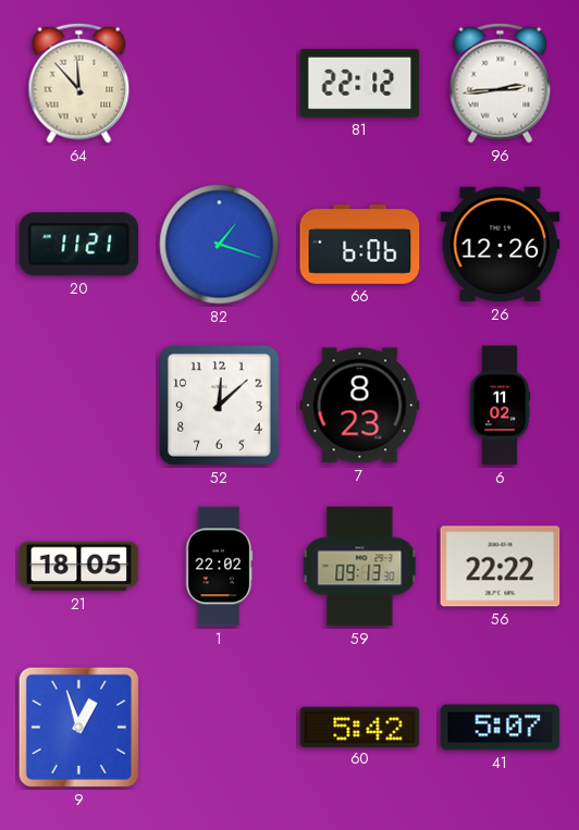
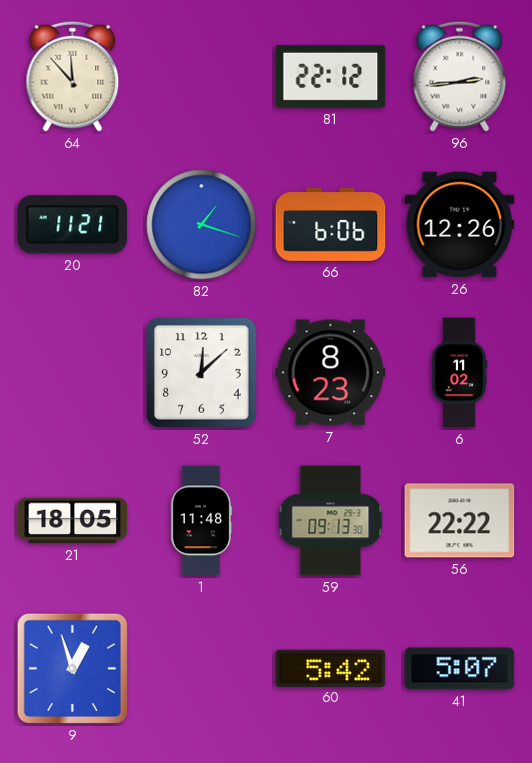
1: 22:02 -> 11:48
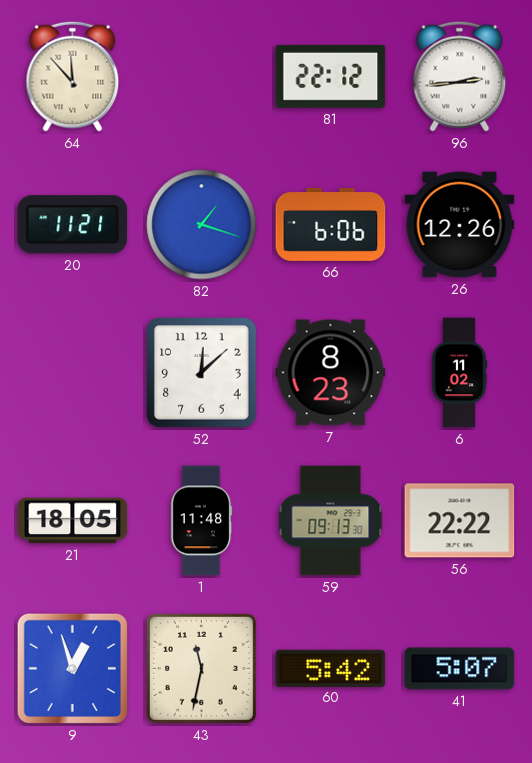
43: none -> 11:32
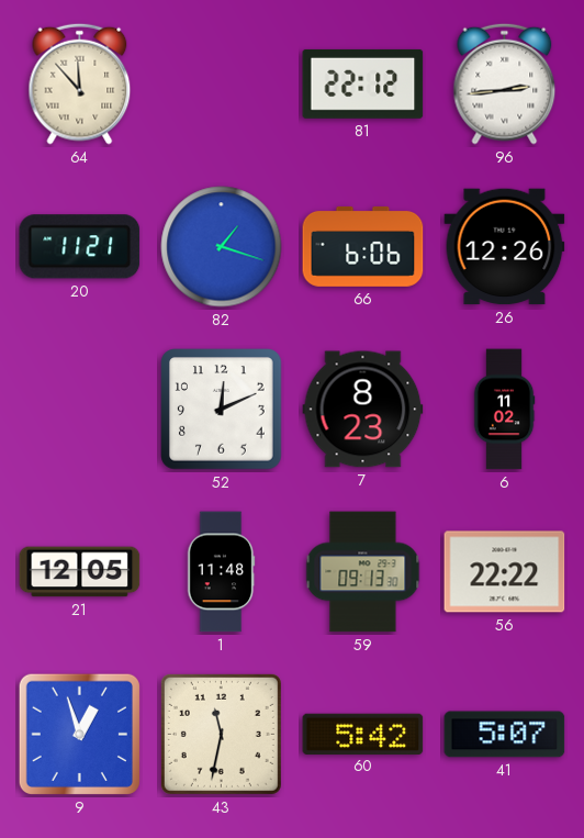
52: 12:08 -> 12:11
21: 18:05 -> 12:05
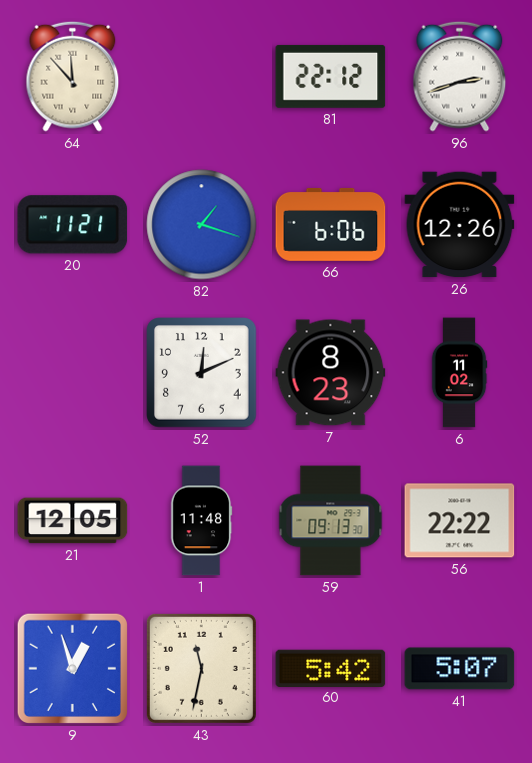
96: 2:44 -> 2:42
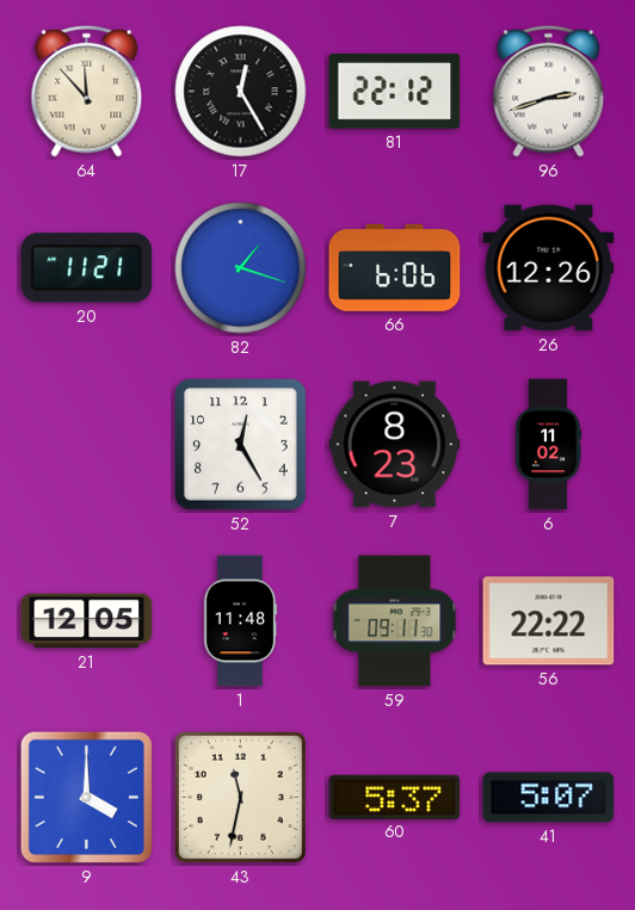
17: none -> 12:25
52: 12:11 -> 12:25
59: 09:13 -> 09:11
9: 12:57 -> 4:00
60: 5:42 -> 5:37
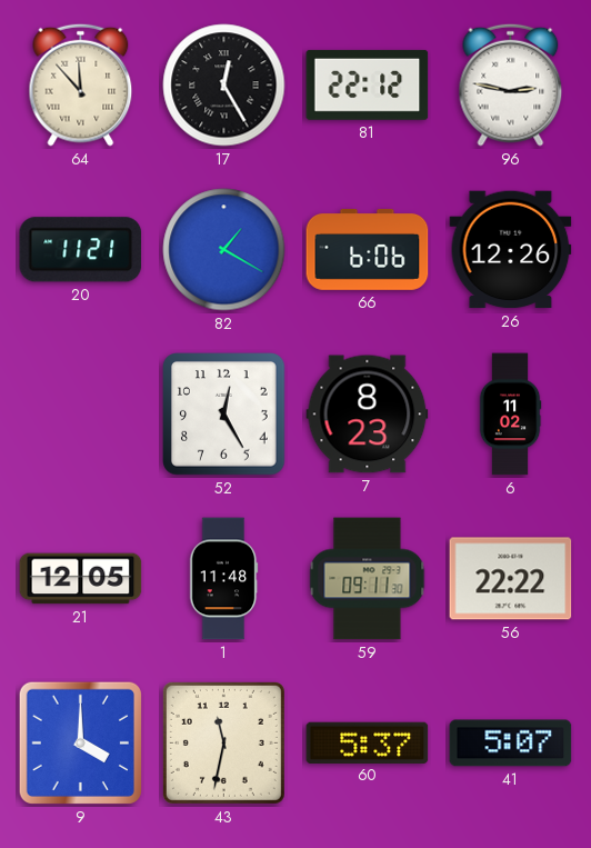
96: 2:42 -> 2:47
82: 1:18 -> 1:20
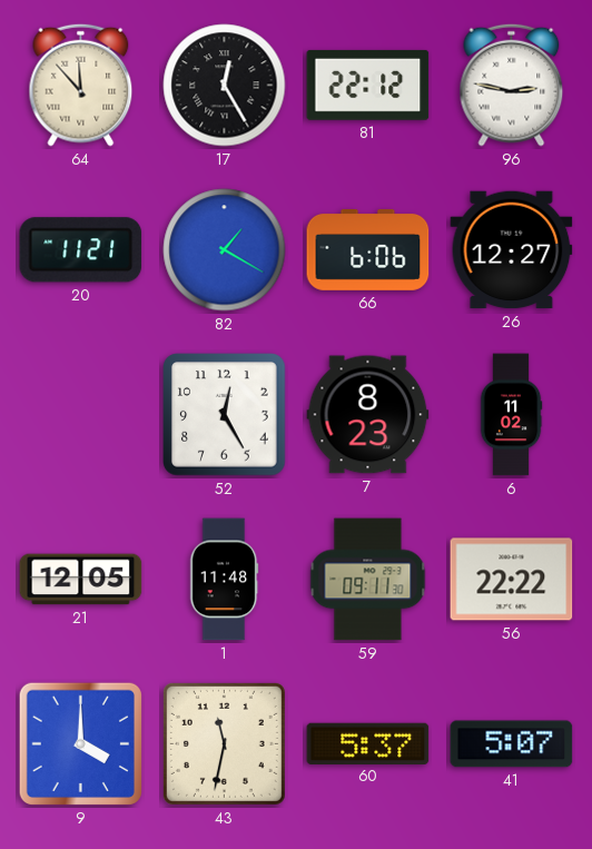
26: 12:26 -> 12:27
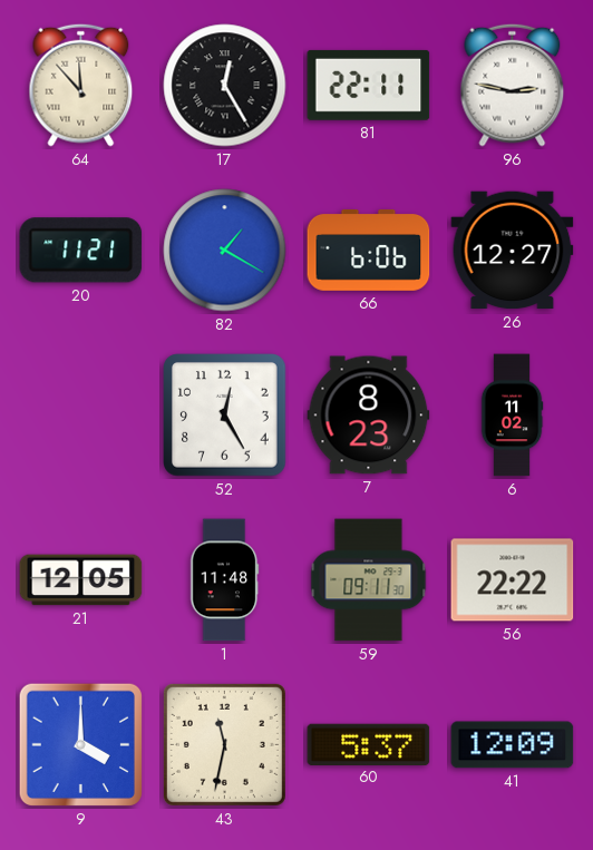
81: 22:12 -> 22:11
41: 5:07 -> 12:09
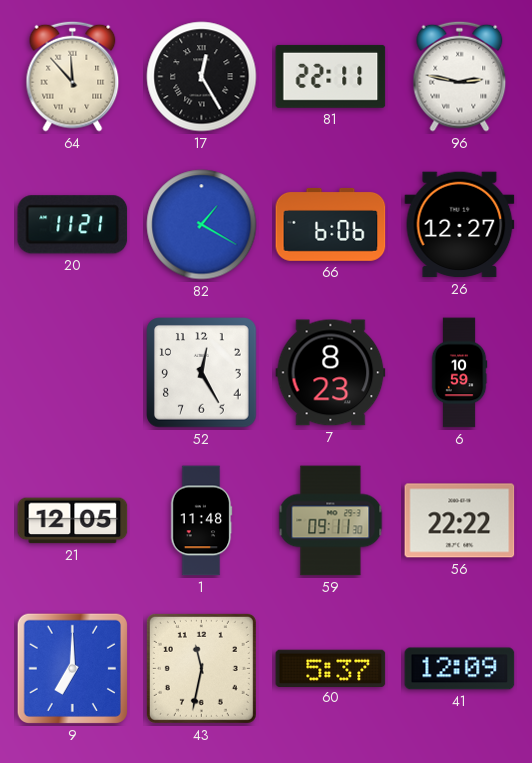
6: 11:02 -> 10:59
9: 4:00 -> 7:00
